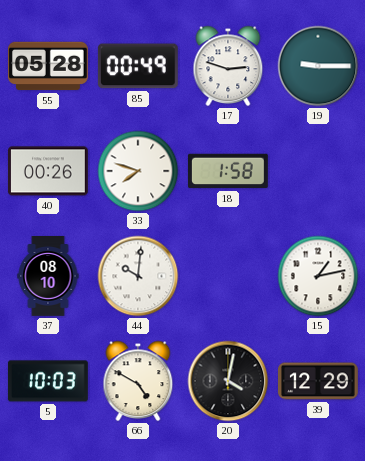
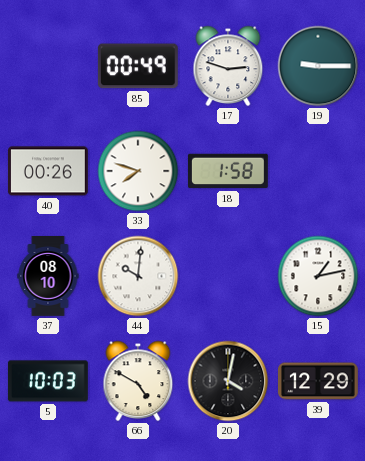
55: 05:28 -> none
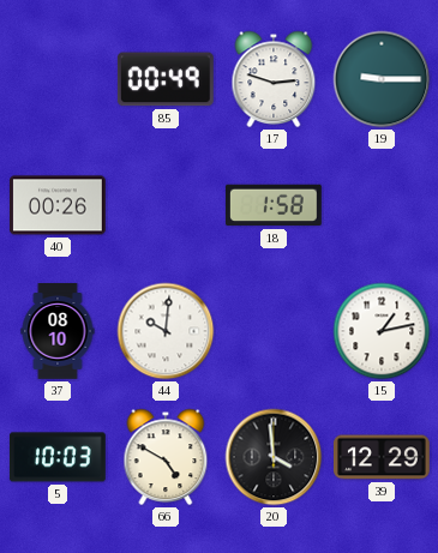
33: 7:48 -> none
20: 4:02 -> 3:59
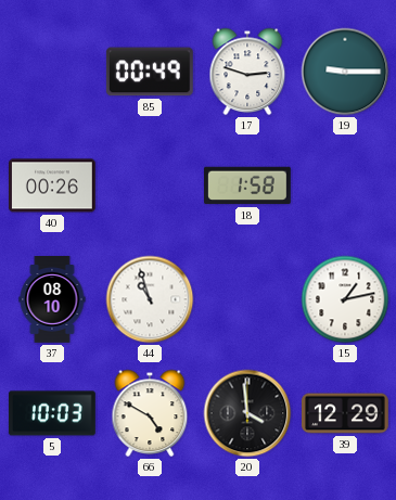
44: 10:01 -> 10:57
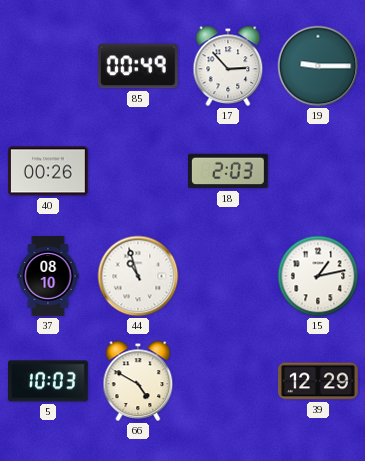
17: 2:48 -> 2:53
18: 1:58 -> 2:03
20: 3:59 -> none
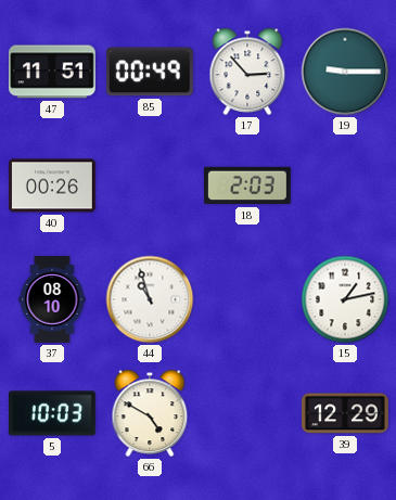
47: none -> 11:51
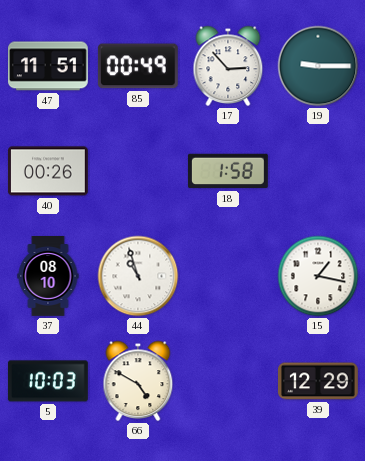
18: 2:03 -> 1:58
15: 1:13 -> 1:17
